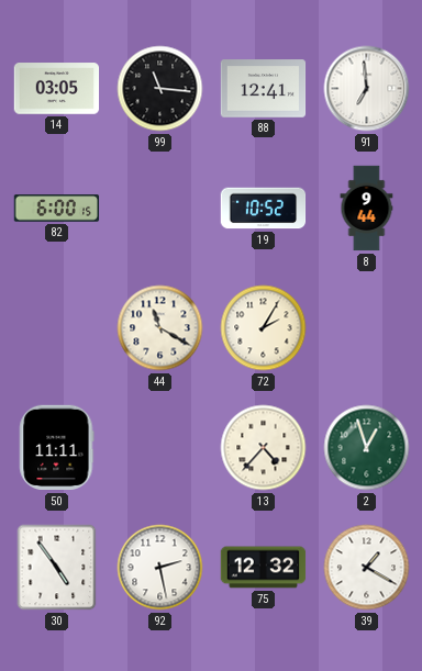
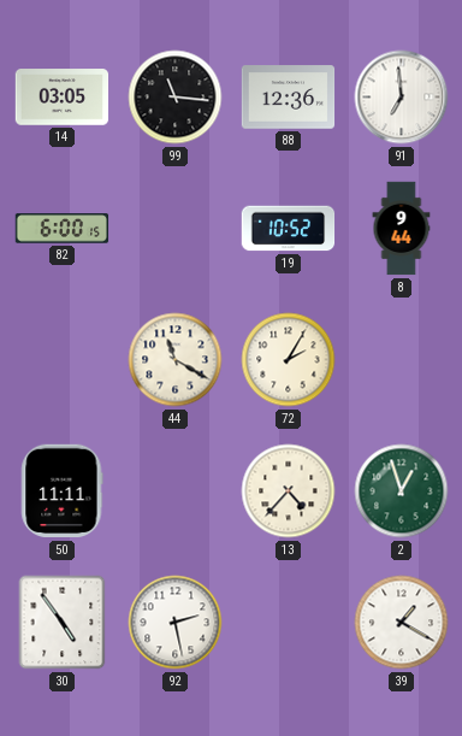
88: 12:41 -> 12:36
75: 12:32 -> none
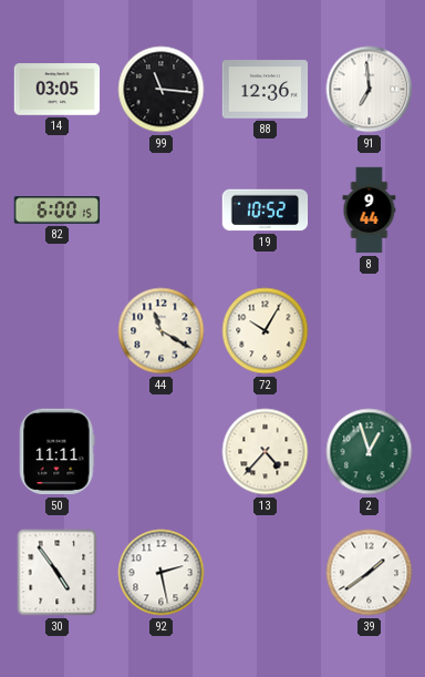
72: 2:05 -> 10:05
39: 1:20 -> 1:39
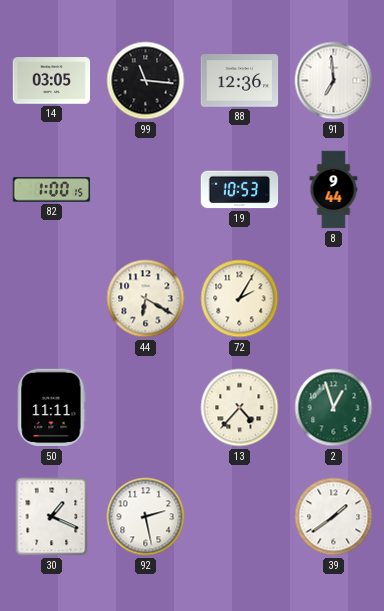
82: 6:00 -> 1:00
19: 10:52 -> 10:53
44: 11:20 -> 6:20
72: 10:05 -> 2:05
30: 4:54 -> 1:19
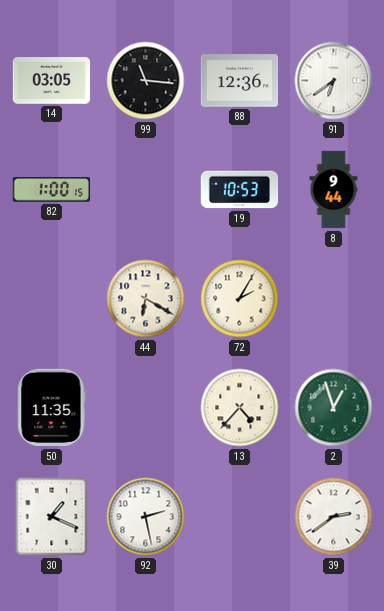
91: 6:59 -> 6:39
50: 11:11 -> 11:35
39: 1:39 -> 2:39
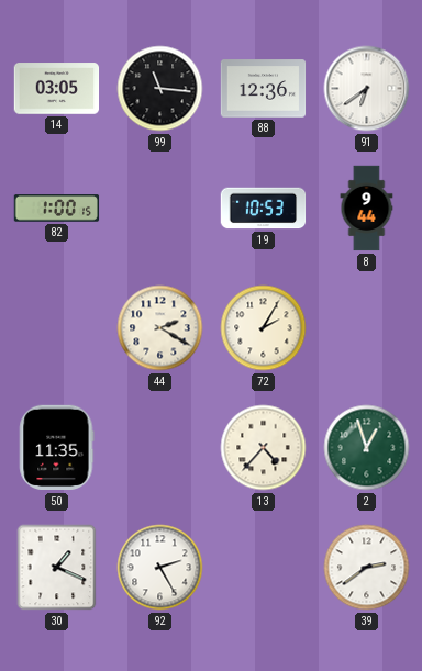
44: 6:20 -> 2:20
92: 2:28 -> 2:25
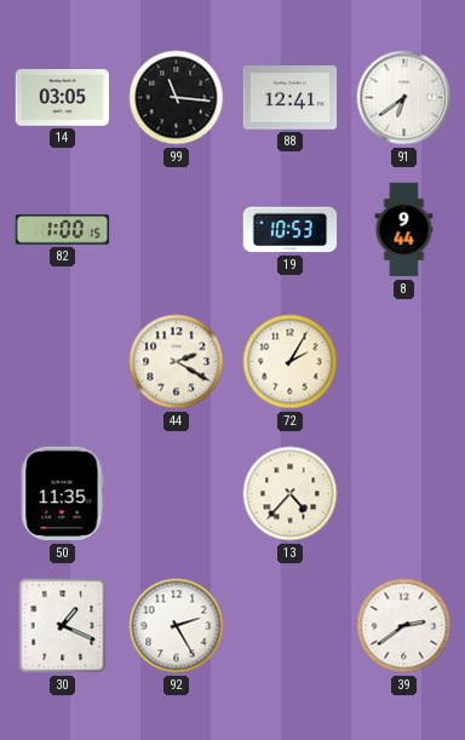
88: 12:36 -> 12:41
2: 12:57 -> none
